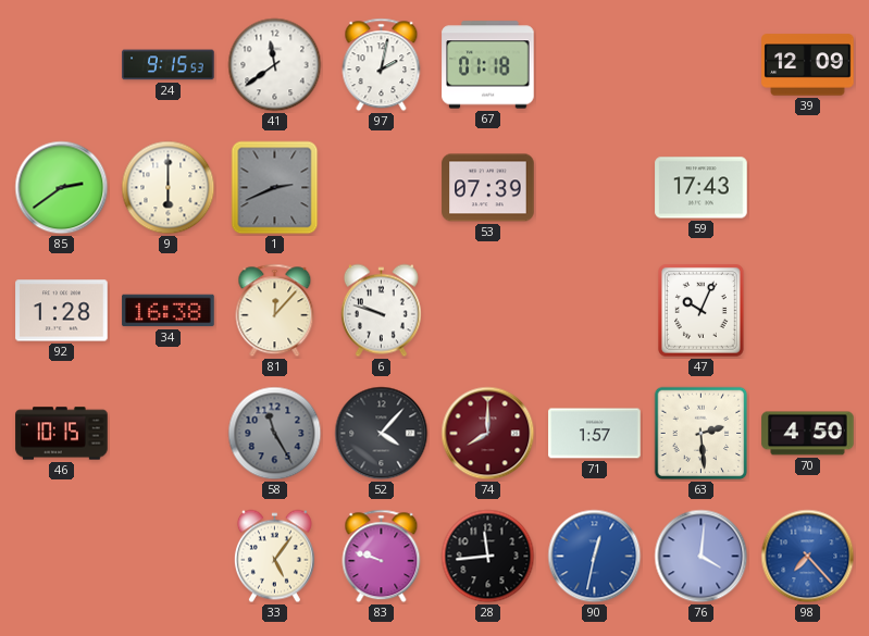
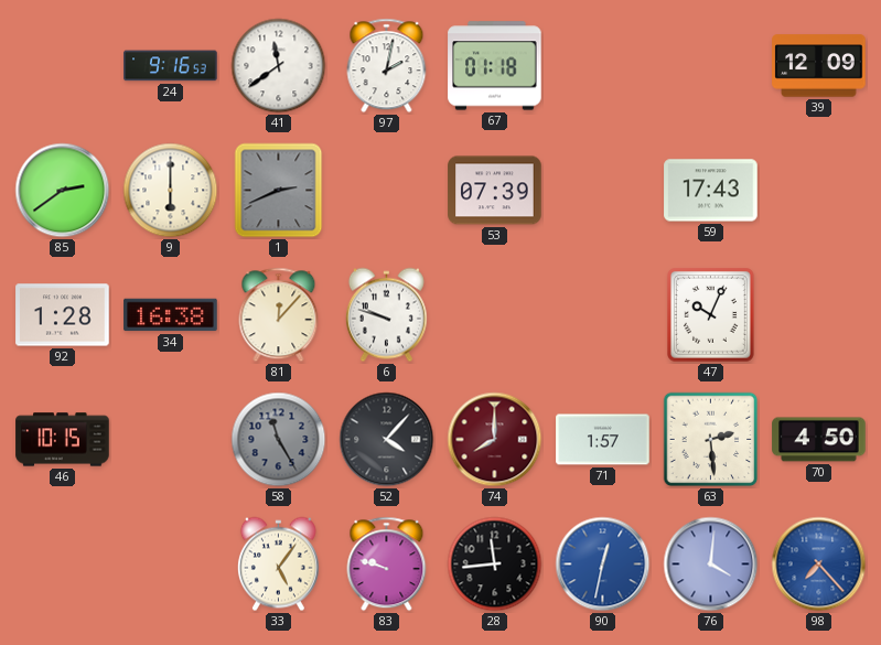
24: 9:15 -> 9:16
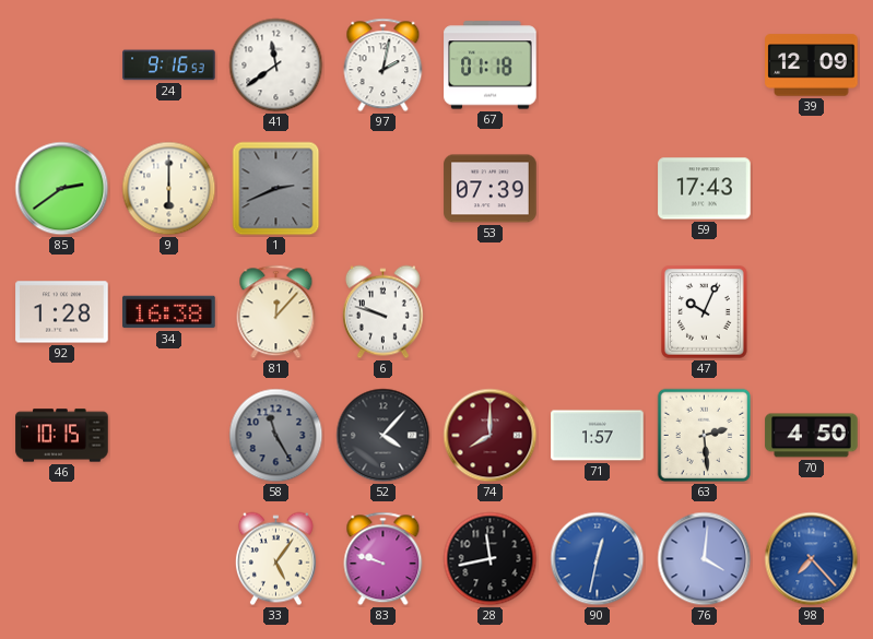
28: 11:44 -> 11:43
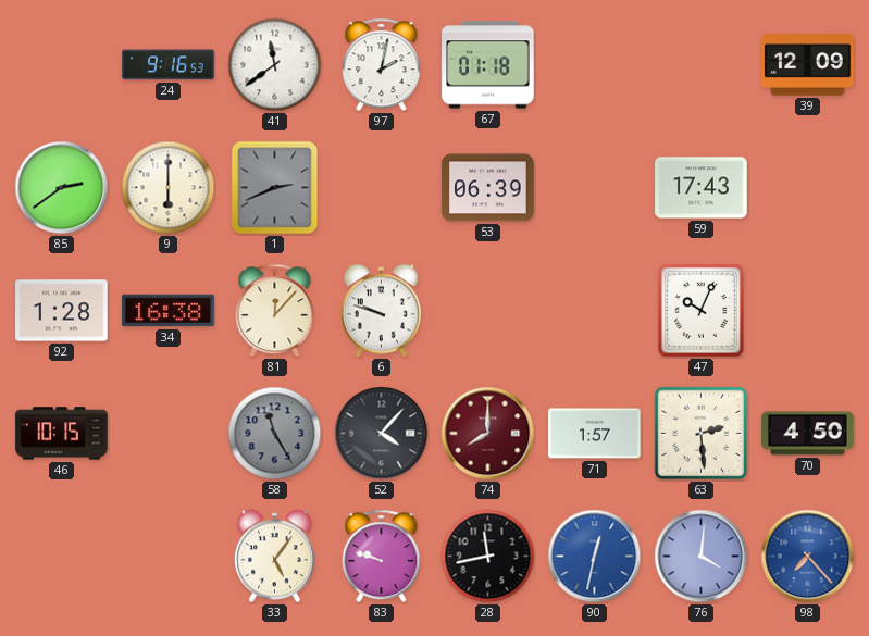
53: 07:39 -> 06:39
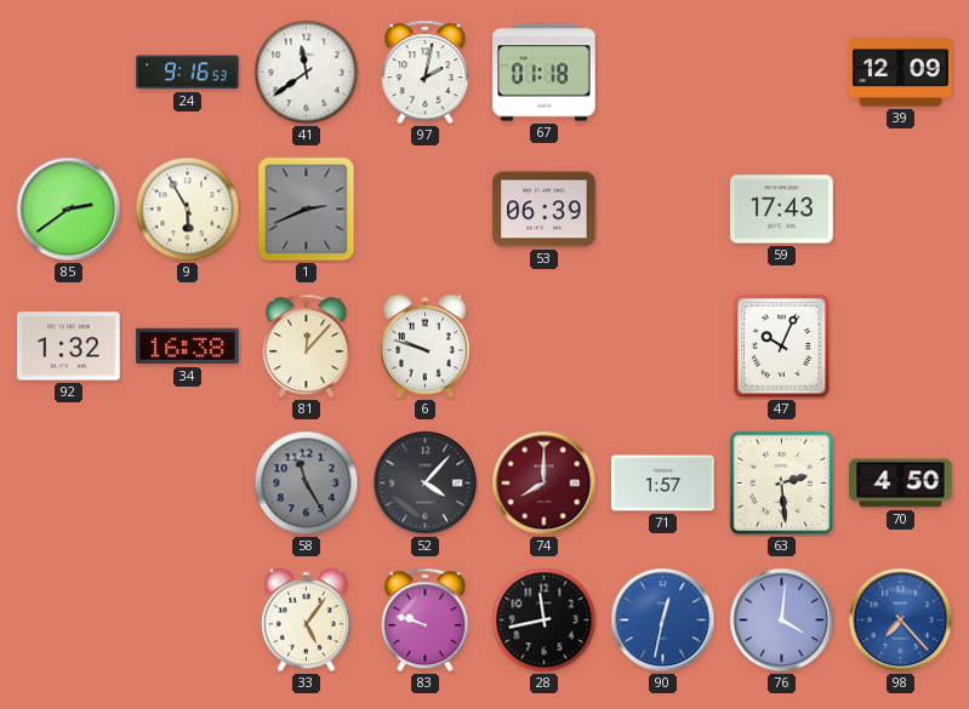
9: 6:00 -> 5:55
92: 1:28 -> 1:32
46: 10:15 -> none
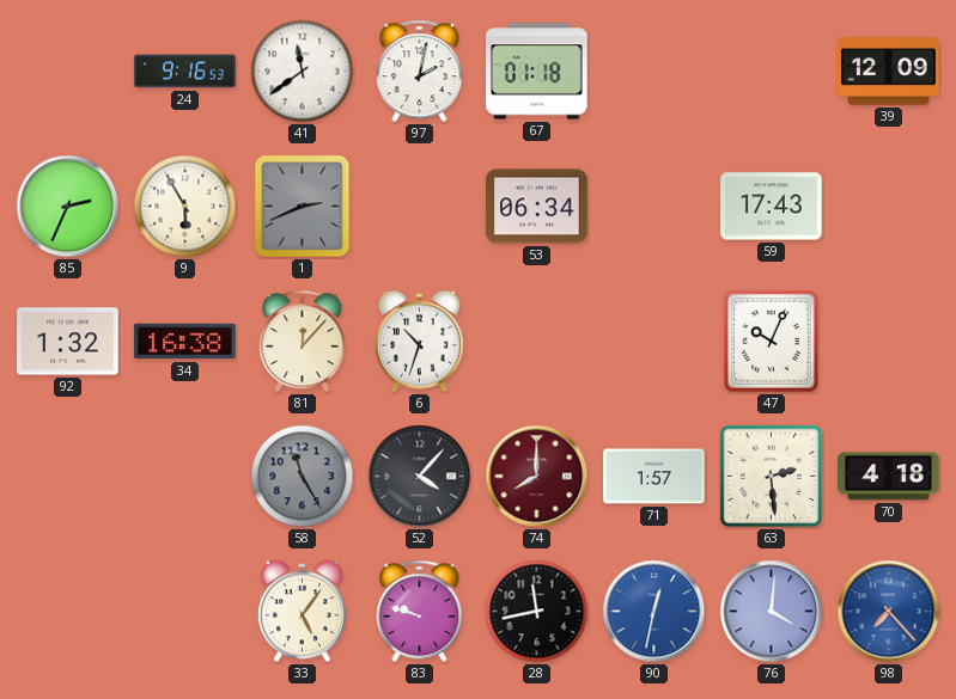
85: 2:39 -> 2:34
53: 06:39 -> 06:34
6: 9:48 -> 10:33
70: 4:50 -> 4:18
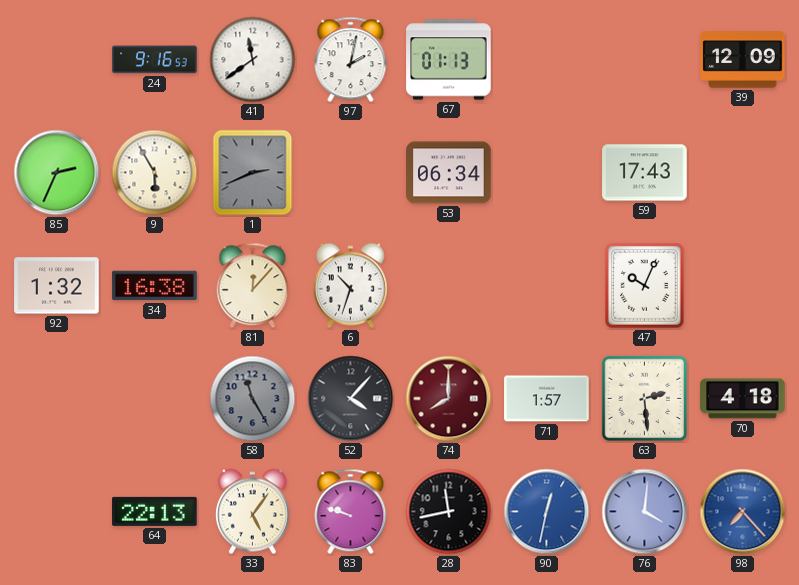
67: 01:18 -> 01:13
64: none -> 22:13
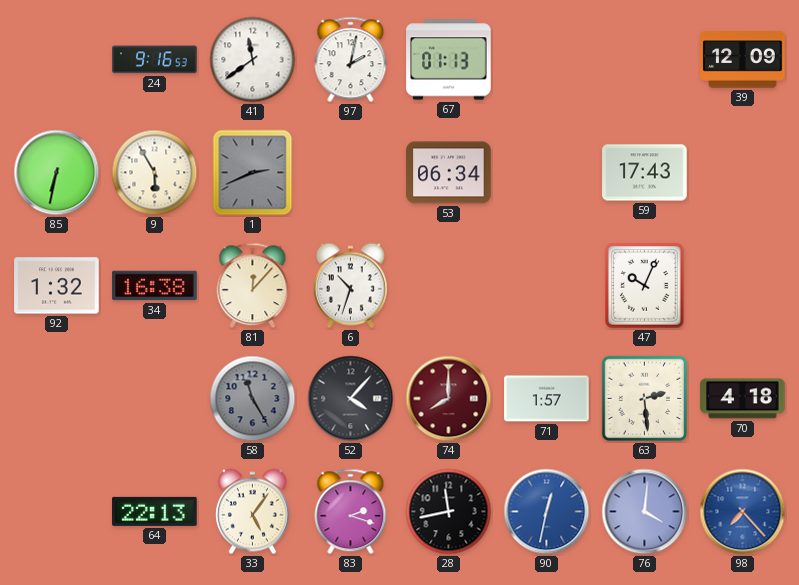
85: 2:34 -> 6:32
83: 9:48 -> 2:18
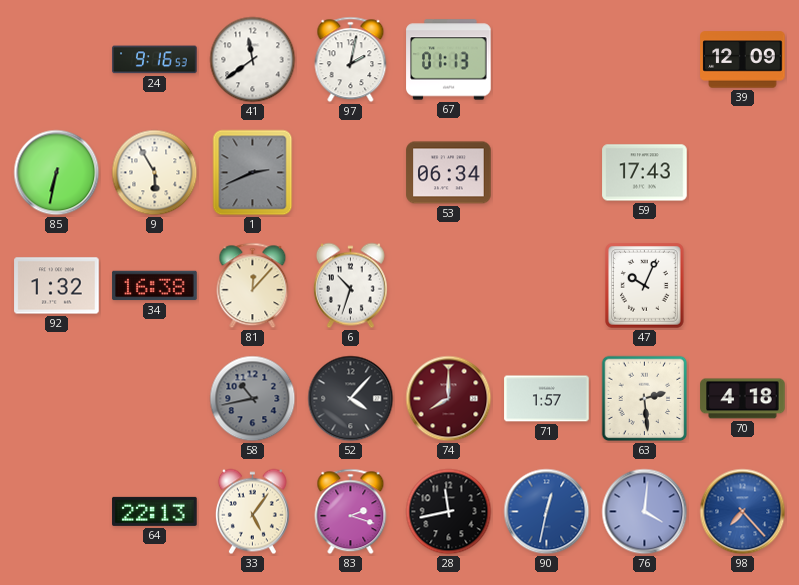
58: 11:25 -> 10:43
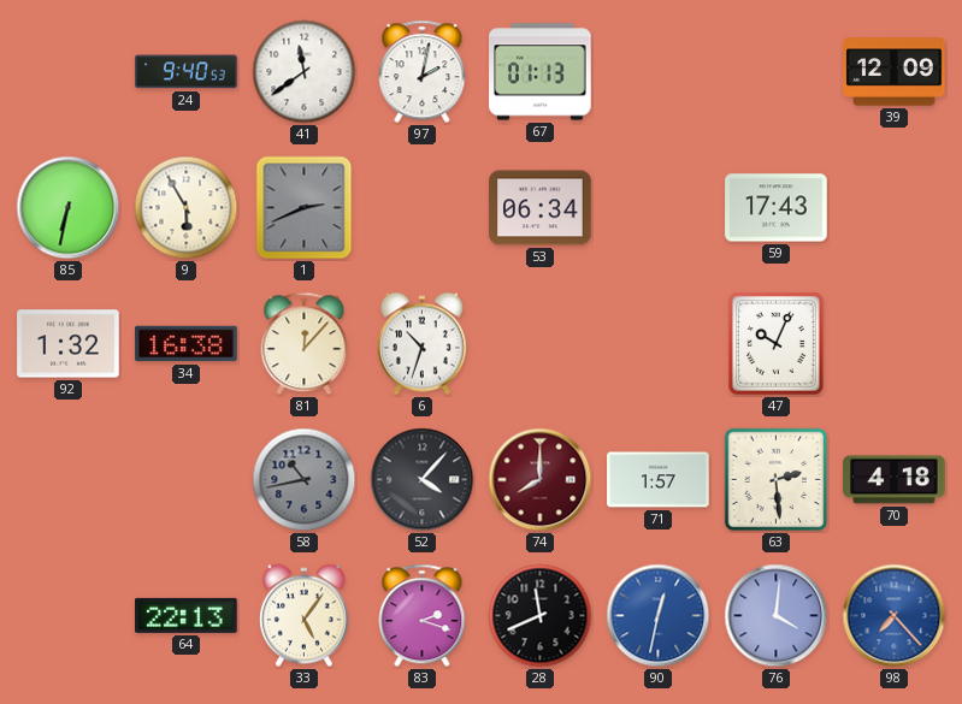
24: 9:16 -> 9:40
28: 11:43 -> 11:41
